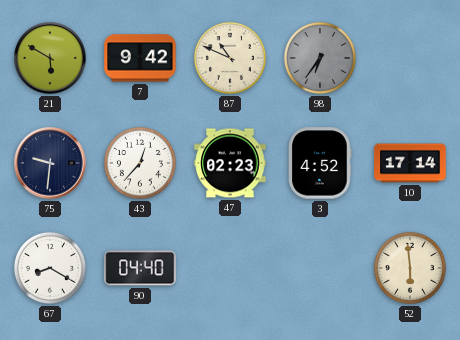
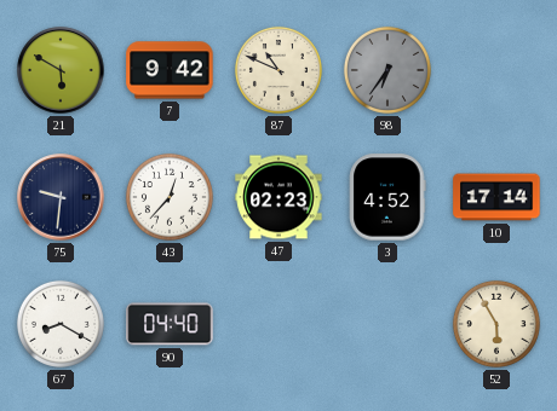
52: 5:59 -> 5:55
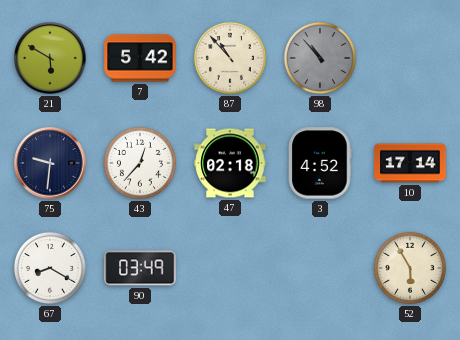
7: 9:42 -> 5:42
87: 10:49 -> 10:53
98: 6:36 -> 10:53
47: 02:23 -> 02:18
90: 04:40 -> 03:49
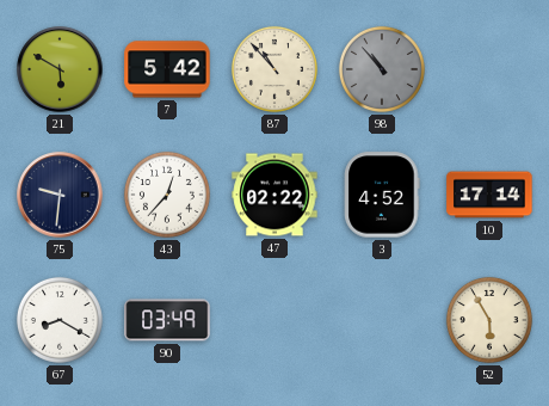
47: 02:18 -> 02:22
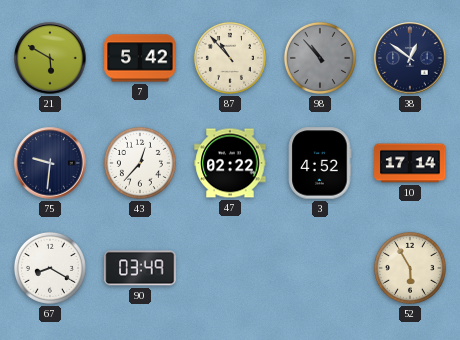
38: none -> 12:51
